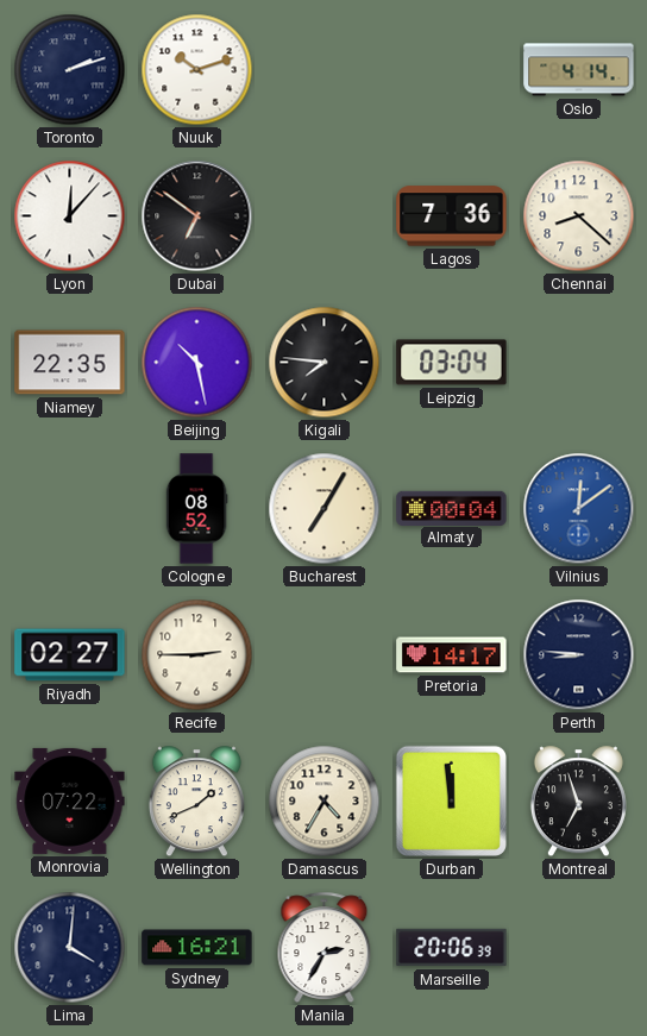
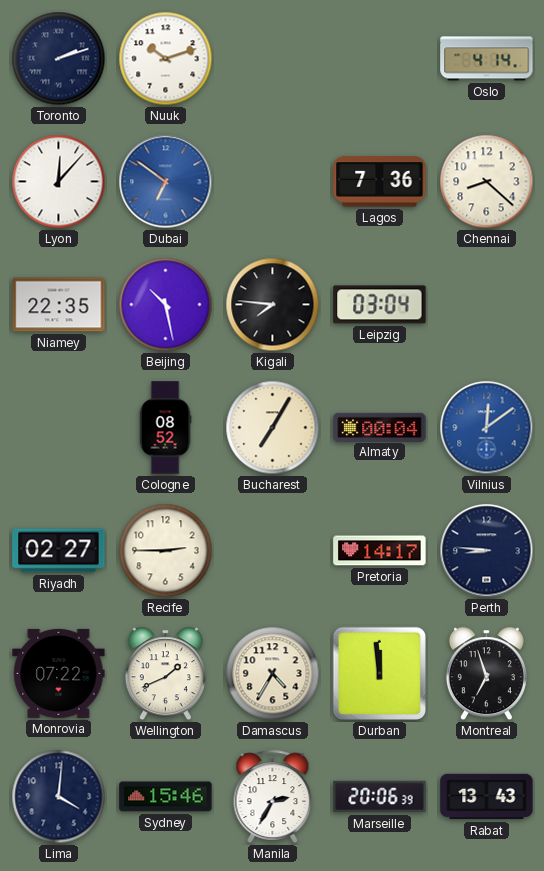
Dubai dial: black -> blue
Sydney: 16:21 -> 15:46
Rabat: none -> 13:43
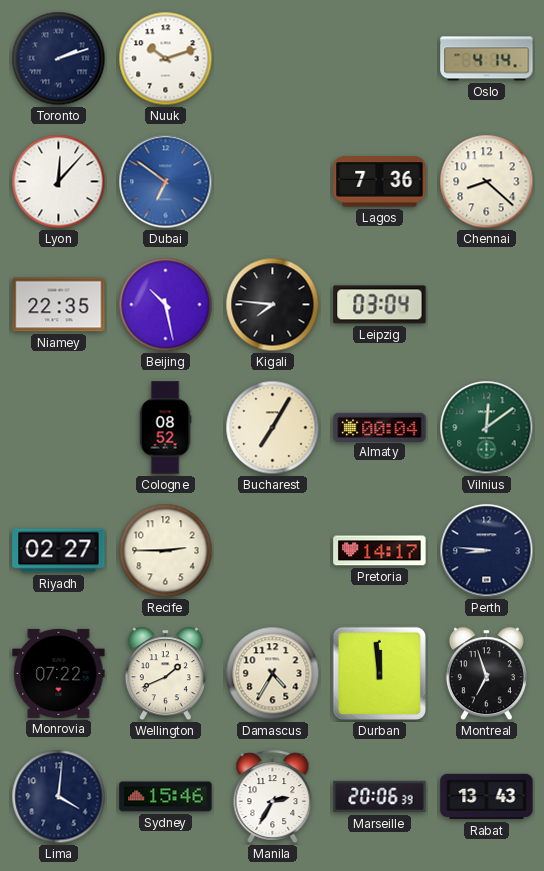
Vilnius dial: blue -> green
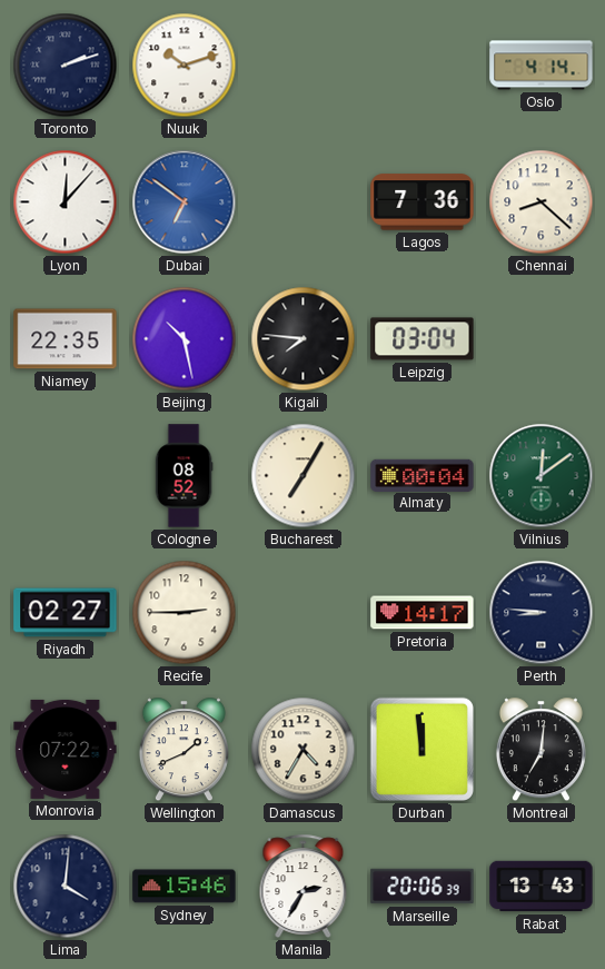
Montreal: 6:57 -> 7:01
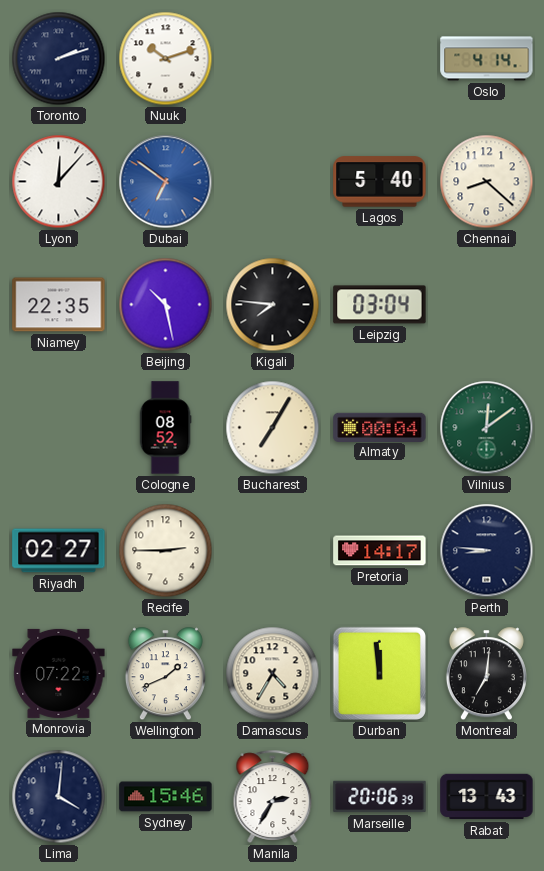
Lagos: 7:36 -> 5:40
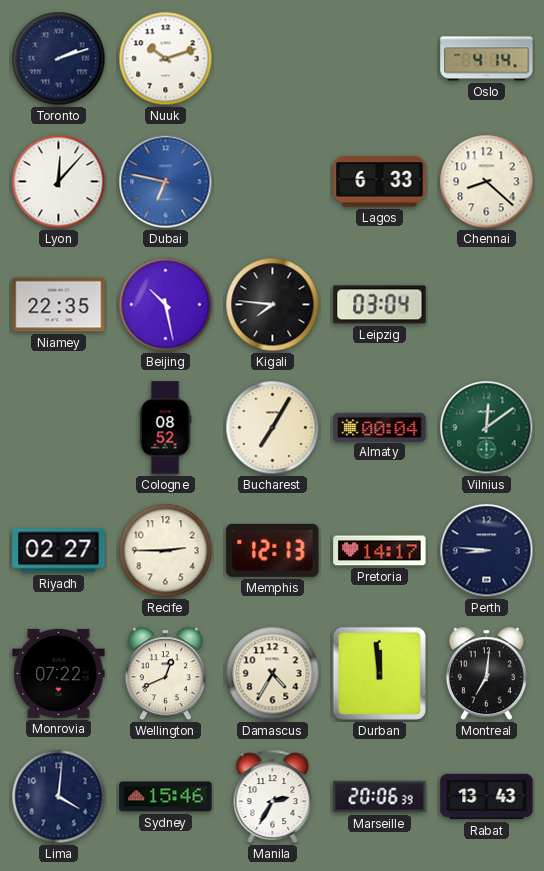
Dubai: 6:51 -> 6:47
Lagos: 5:40 -> 6:33
Memphis: none -> 12:13
Wellington: 1:41 -> 12:41
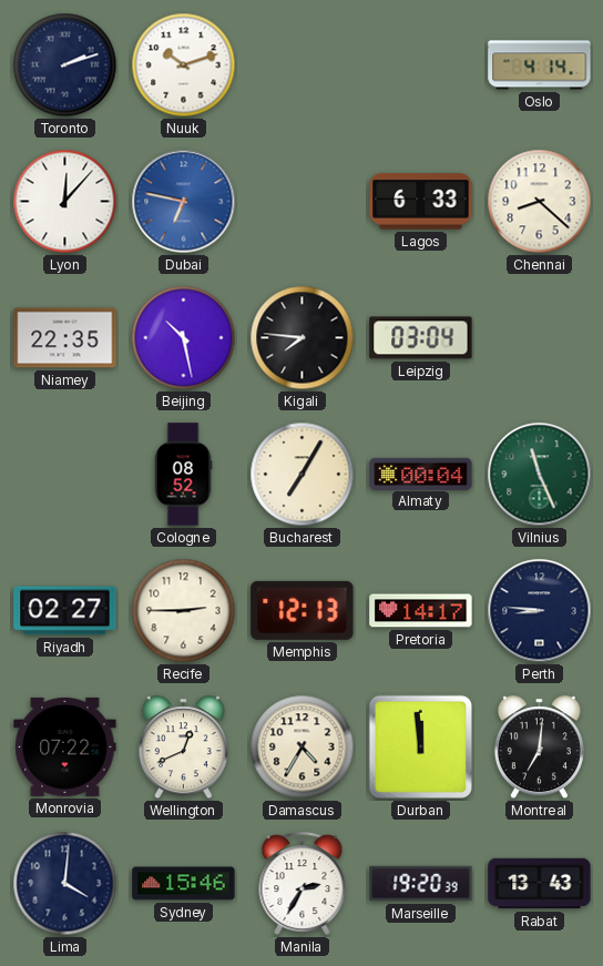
Vilnius: 12:09 -> 11:26
Marseille: 20:06 -> 19:20
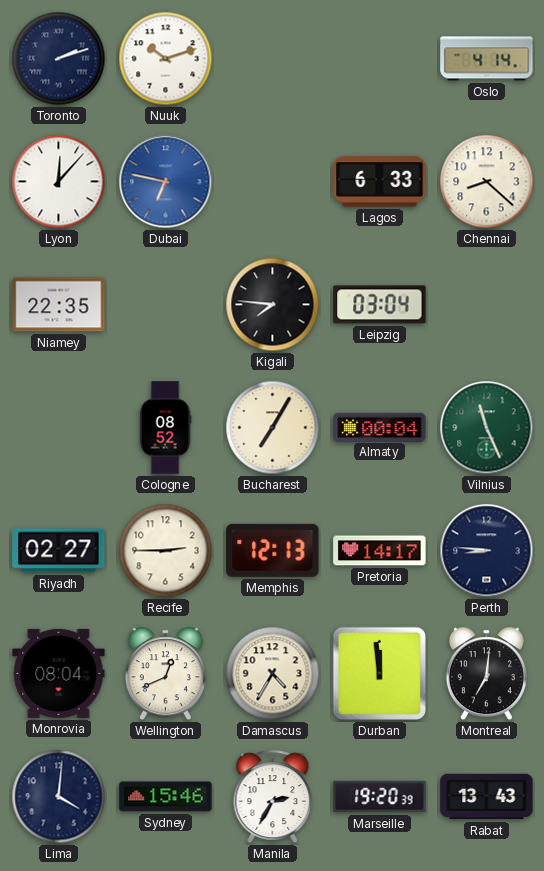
Beijing: 10:28 -> none
Monrovia: 07:22 -> 08:04
